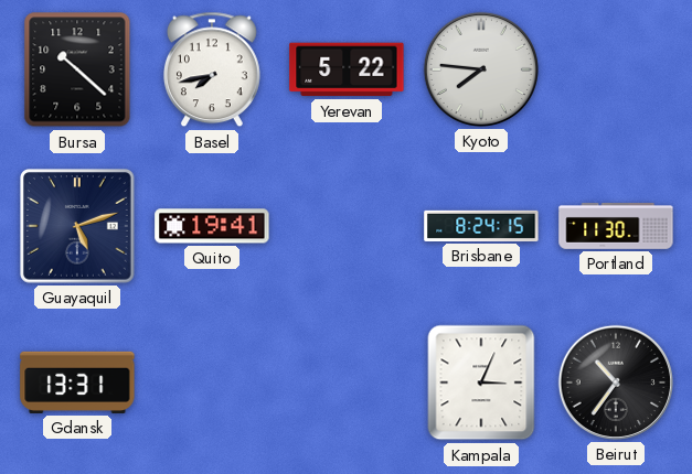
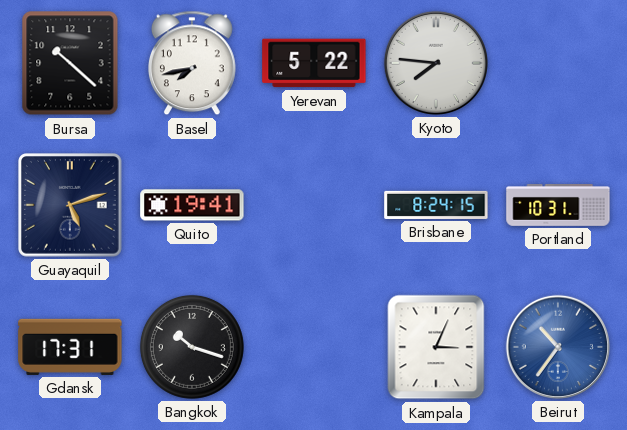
Portland: 11:30 -> 10:31
Gdansk: 13:31 -> 17:31
Bangkok: none -> 10:18
Beirut dial: black -> blue
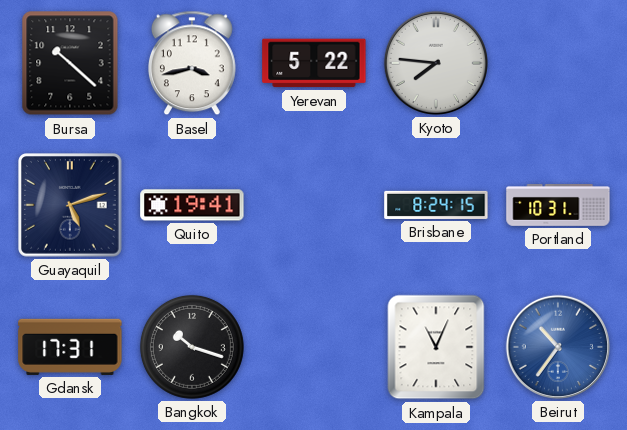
Basel: 7:43 -> 3:43
Kampala: 3:04 -> 11:04
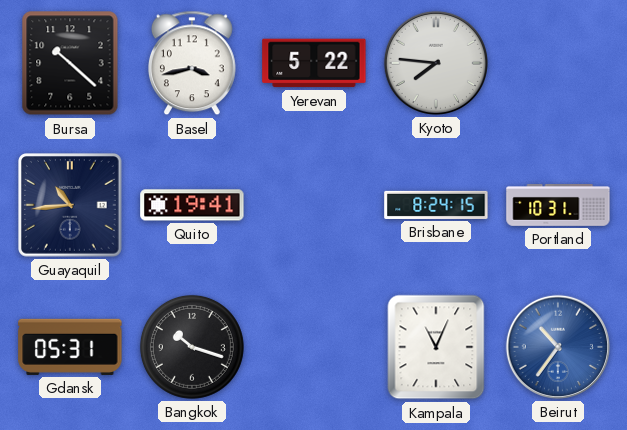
Guayaquil: 5:12 -> 10:44
Gdansk: 17:31 -> 05:31
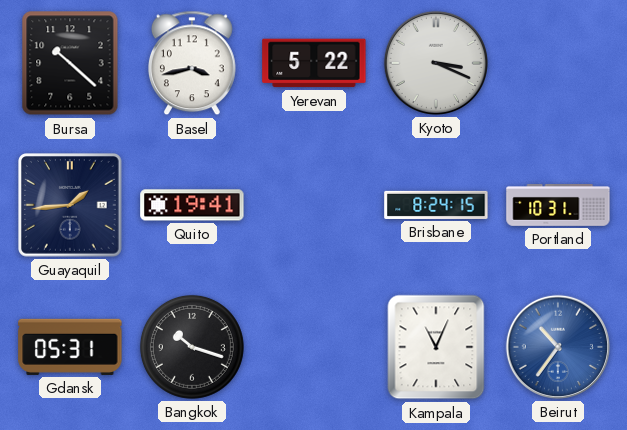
Kyoto: 7:46 -> 3:19
Guayaquil: 10:44 -> 1:44
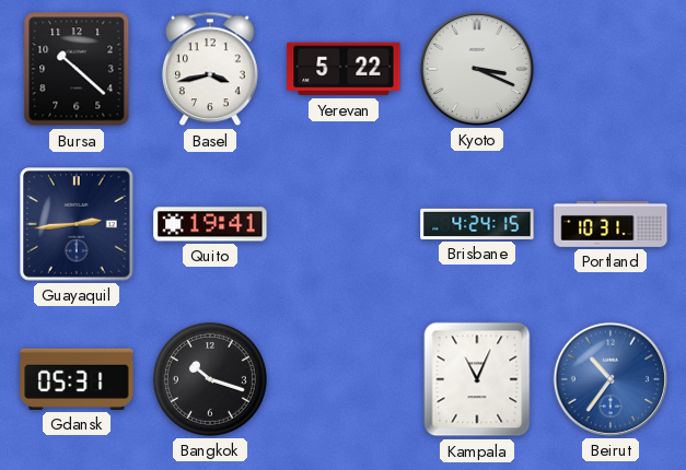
Guayaquil: 1:44 -> 2:44
Brisbane: 8:24 -> 4:24
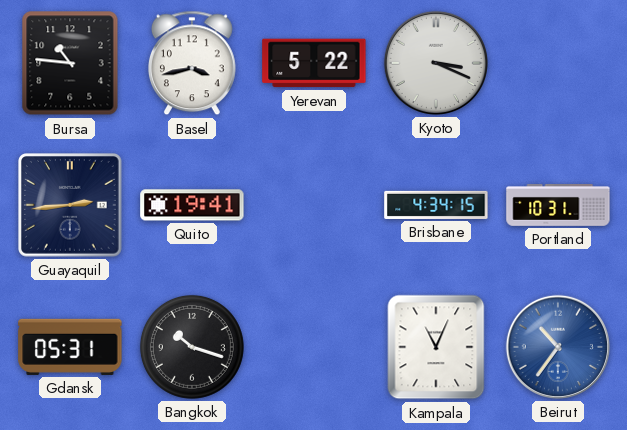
Bursa: 10:22 -> 10:46
Brisbane: 4:24 -> 4:34
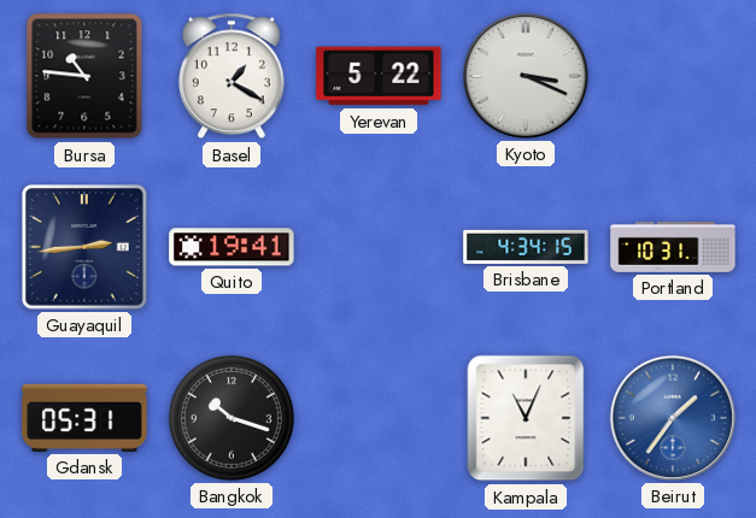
Basel: 3:43 -> 1:20
Beirut: 10:36 -> 1:36
